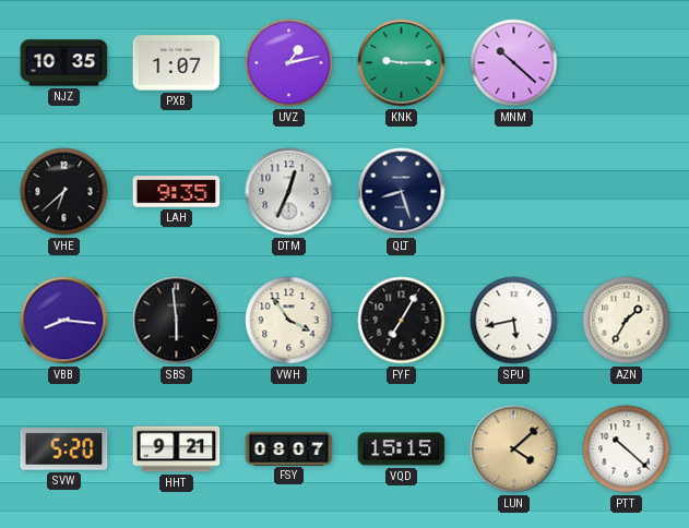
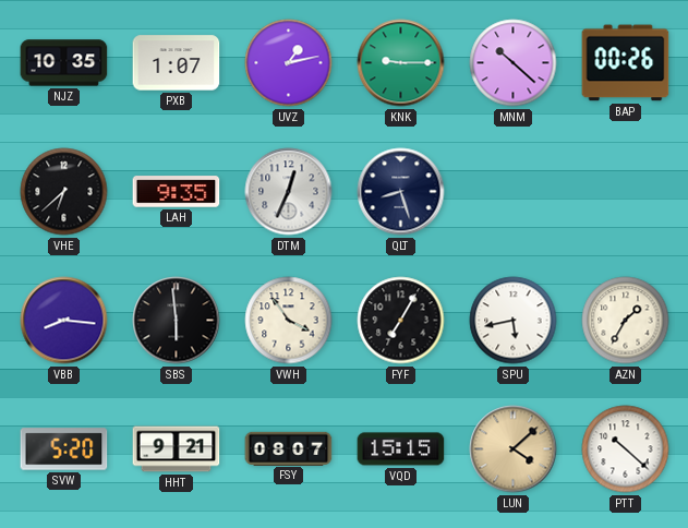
BAP: none -> 00:26
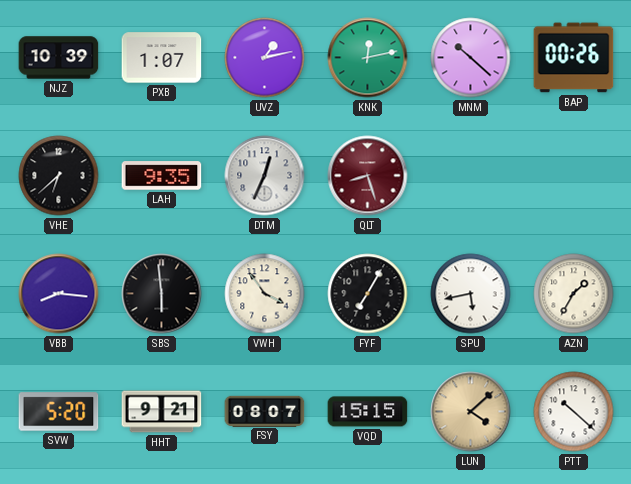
NJZ: 10:35 -> 10:39
KNK: 9:15 -> 12:13
QLT dial: navy -> burgundy
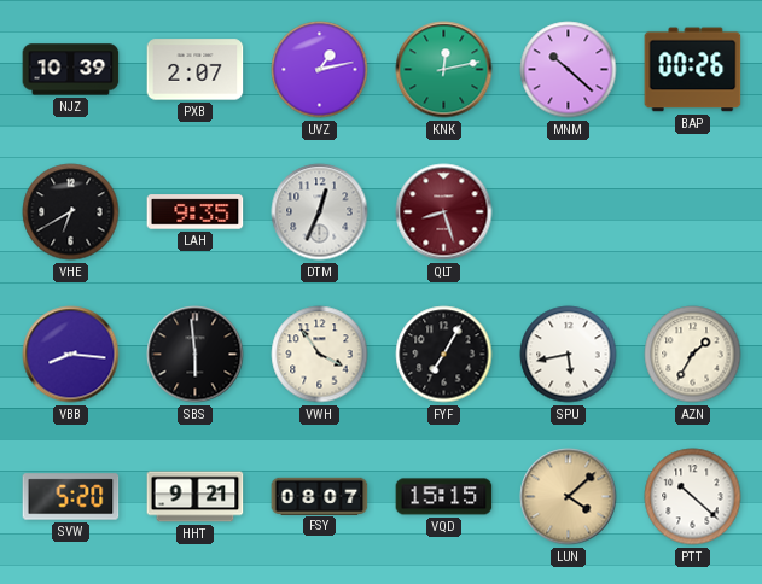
PXB: 1:07 -> 2:07
VHE: 6:38 -> 6:40
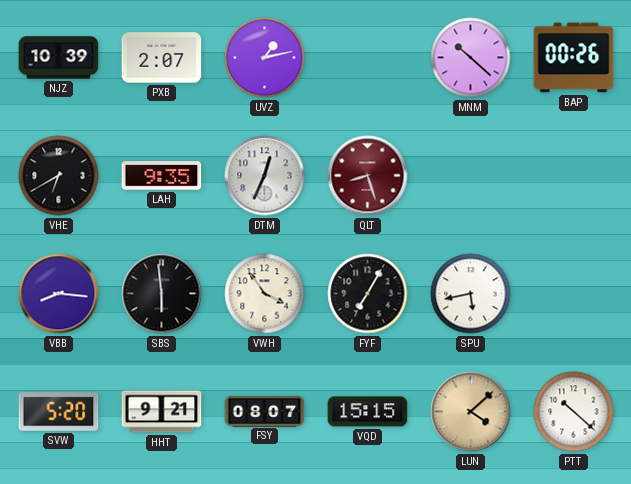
KNK: 12:13 -> none
AZN: 1:35 -> none
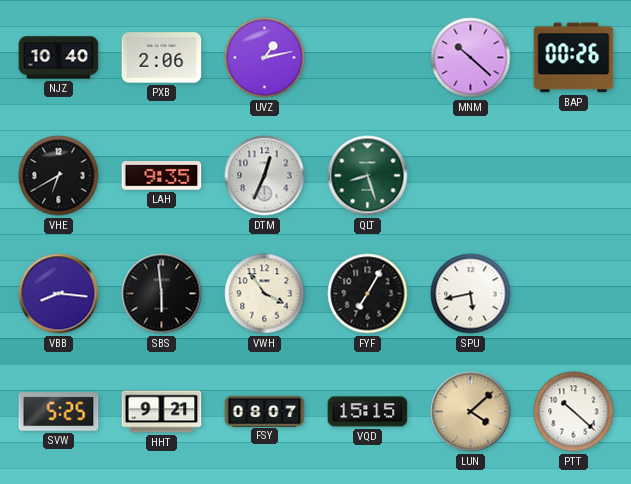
NJZ: 10:39 -> 10:40
PXB: 2:07 -> 2:06
QLT dial: burgundy -> green
SVW: 5:20 -> 5:25
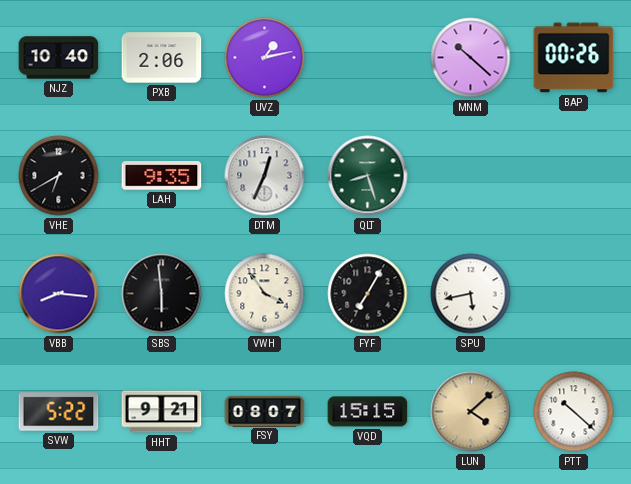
SVW: 5:25 -> 5:22
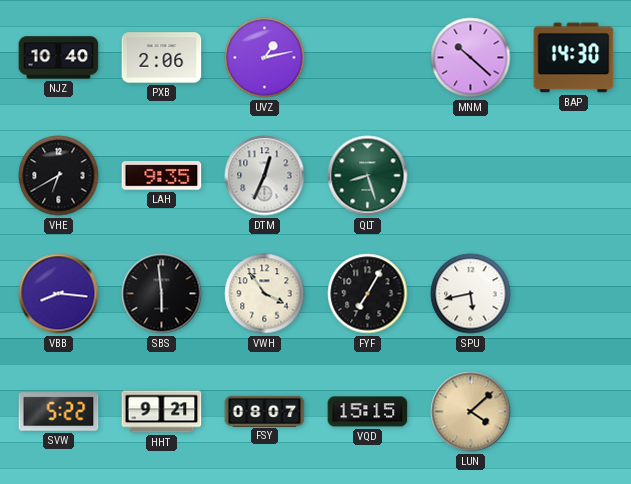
BAP: 00:26 -> 14:30
PTT: 10:22 -> none
